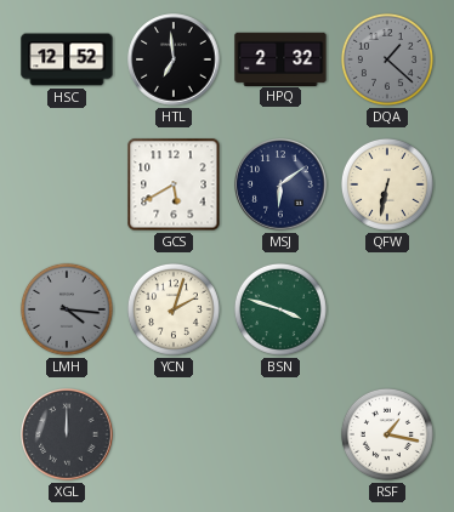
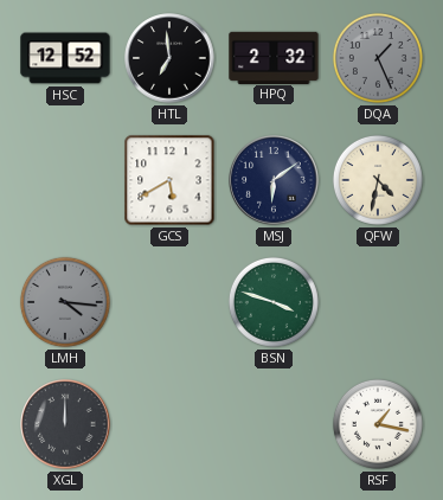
DQA: 1:22 -> 1:26
QFW: 6:32 -> 4:32
YCN: 2:03 -> none
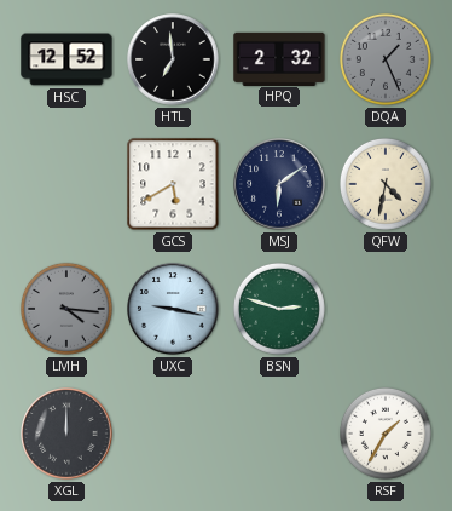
UXC: none -> 9:17
BSN: 3:48 -> 2:48
RSF: 1:17 -> 1:35
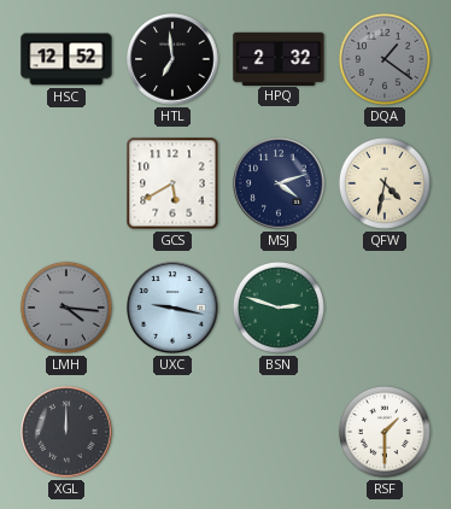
DQA: 1:26 -> 1:21
MSJ: 6:09 -> 4:12
RSF: 1:35 -> 1:30
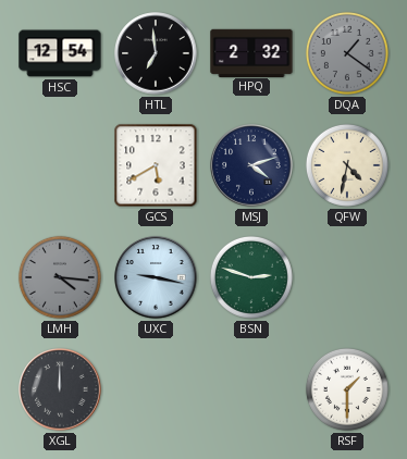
HSC: 12:52 -> 12:54
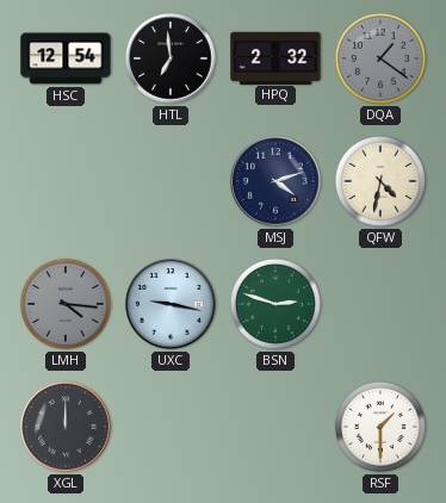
GCS: 5:40 -> none
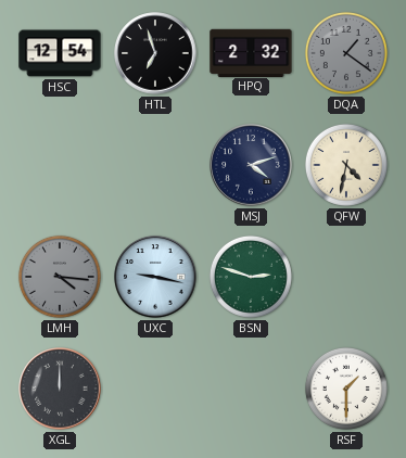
HTL: 6:59 -> 6:57
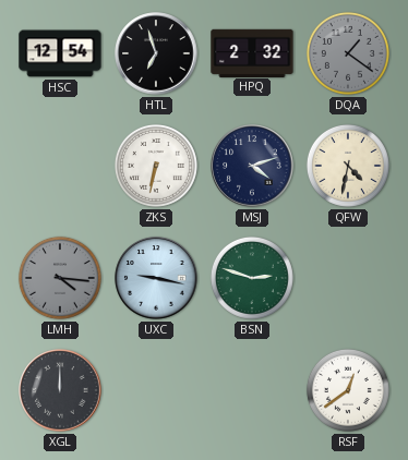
ZKS: none -> 6:32
RSF: 1:30 -> 12:39
